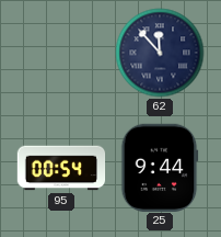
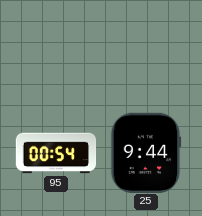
62: 11:53 -> none
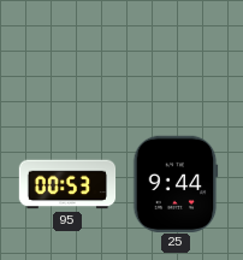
95: 00:54 -> 00:53
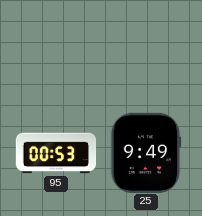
25: 9:44 -> 9:49
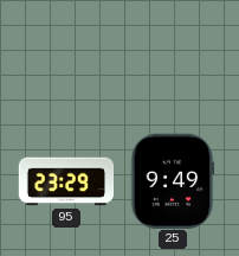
95: 00:53 -> 23:29
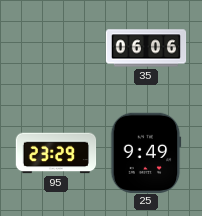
35: none -> 06:06
